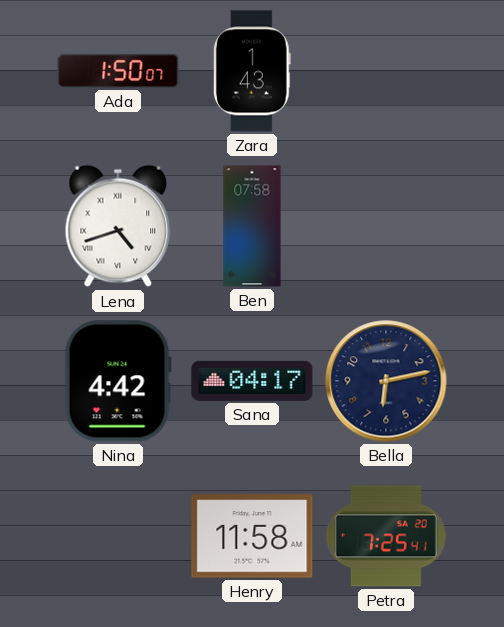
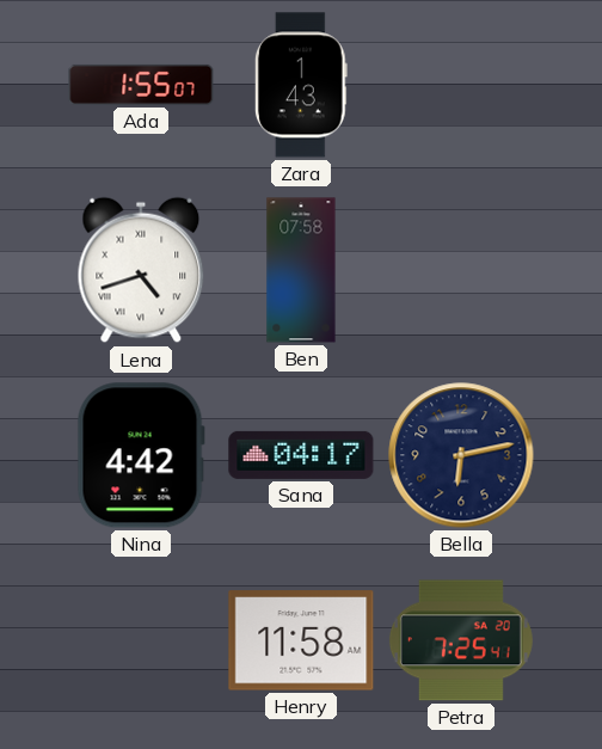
Ada: 1:50 -> 1:55
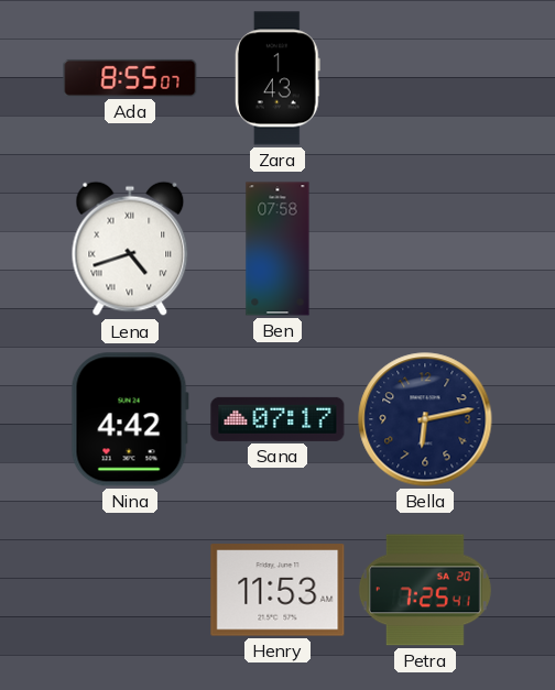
Ada: 1:55 -> 8:55
Sana: 04:17 -> 07:17
Henry: 11:58 -> 11:53
